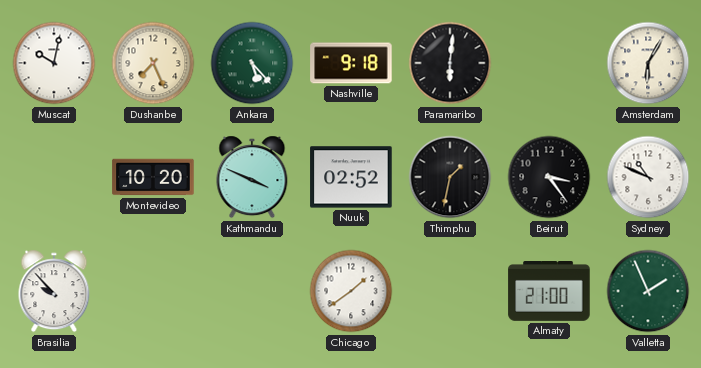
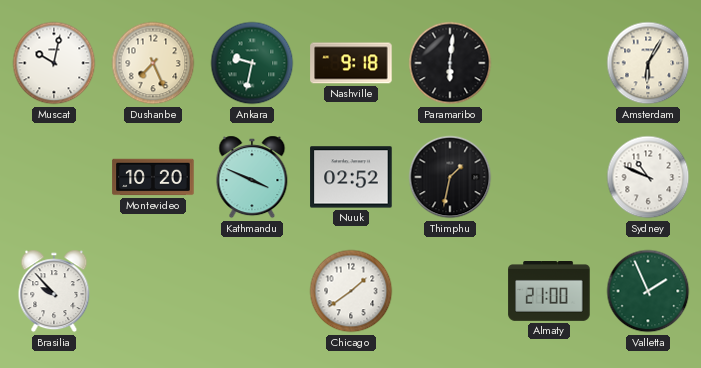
Ankara: 5:23 -> 9:32
Beirut: 3:24 -> none
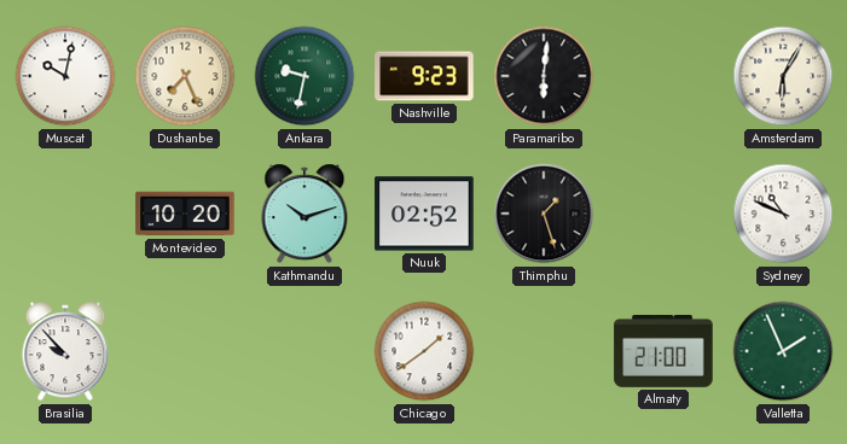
Nashville: 9:18 -> 9:23
Kathmandu: 3:49 -> 10:12
Thimphu: 1:32 -> 1:27
